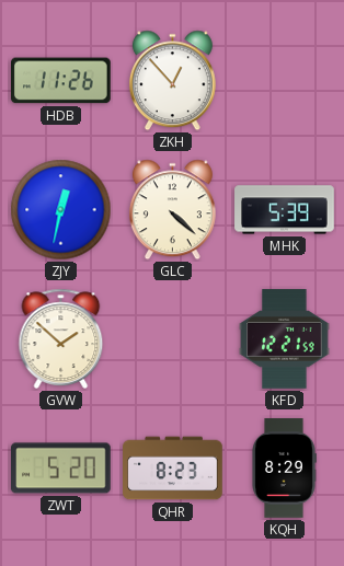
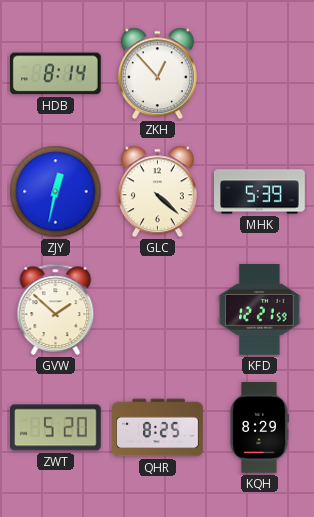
HDB: 11:26 -> 8:14
QHR: 8:23 -> 8:25
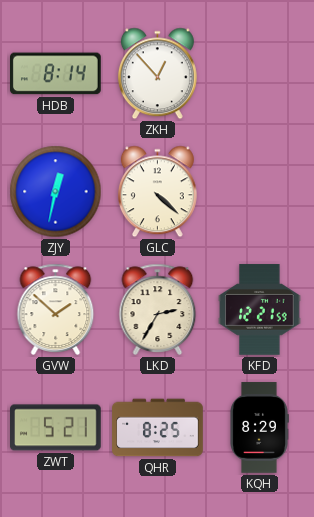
MHK: 5:39 -> none
LKD: none -> 2:35
ZWT: 5:20 -> 5:21
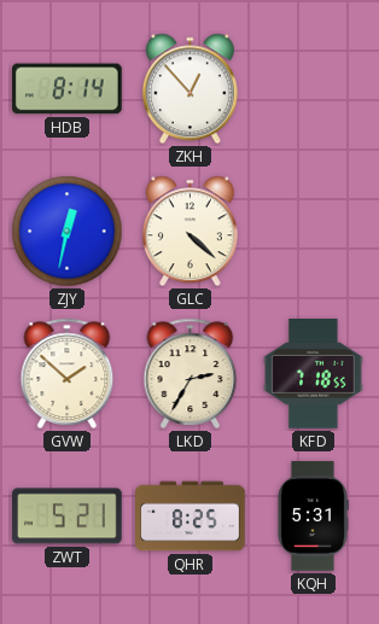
KFD: 12:21 -> 7:18
KQH: 8:29 -> 5:31
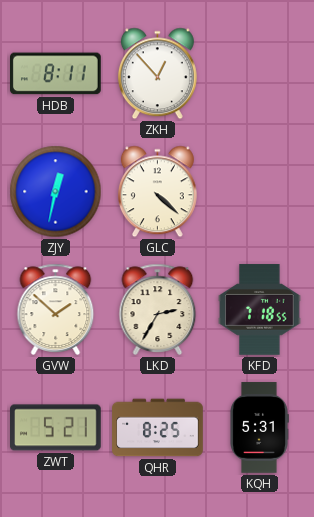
HDB: 8:14 -> 8:11
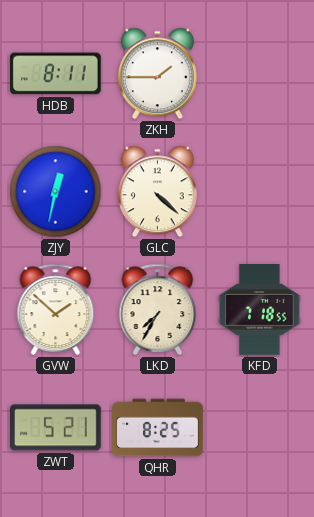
ZKH: 12:53 -> 1:45
LKD: 2:35 -> 7:35
KQH: 5:31 -> none
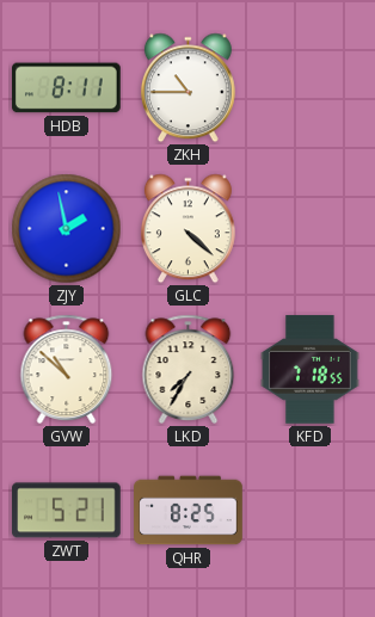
ZKH: 1:45 -> 10:45
ZJY: 12:32 -> 1:58
GVW: 1:52 -> 10:52
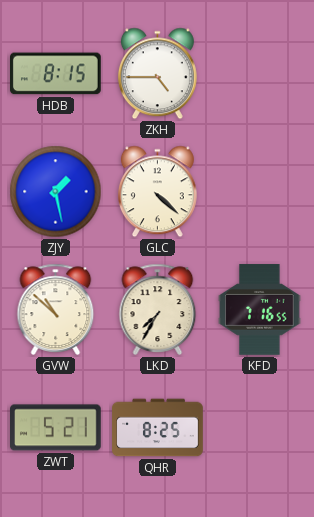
HDB: 8:11 -> 8:15
ZKH: 10:45 -> 4:45
ZJY: 1:58 -> 1:28
KFD: 7:18 -> 7:16
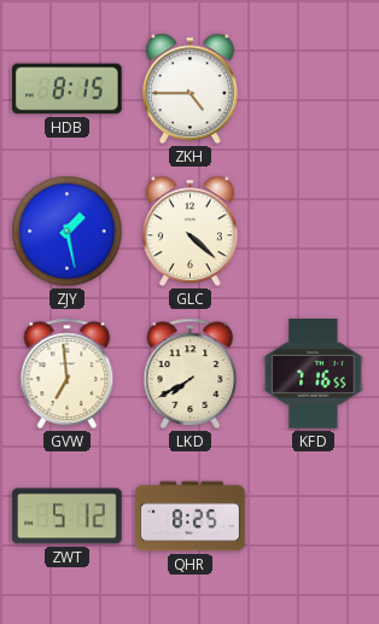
GVW: 10:52 -> 6:59
LKD: 7:35 -> 7:40
ZWT: 5:21 -> 5:12
